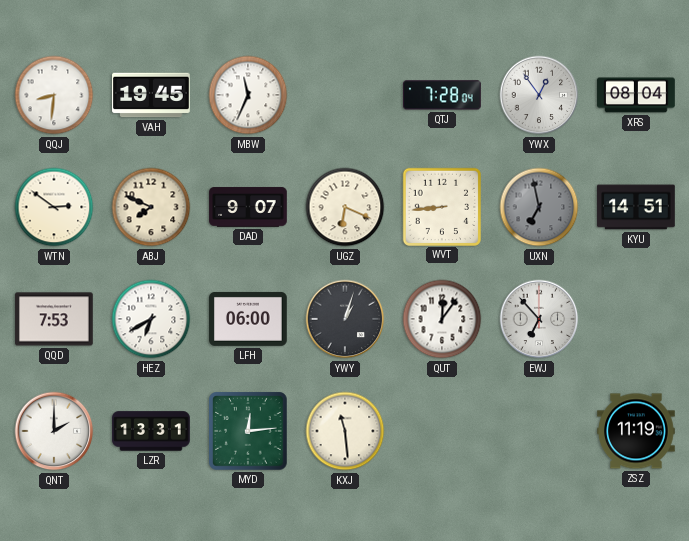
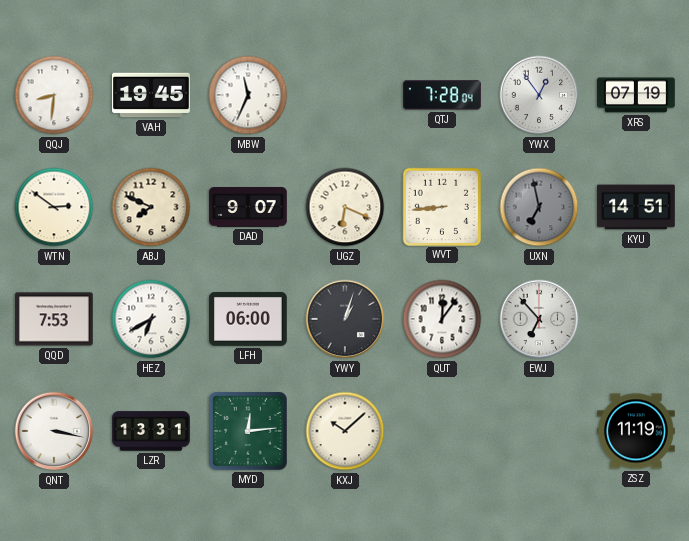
XRS: 08:04 -> 07:19
QNT: 2:00 -> 3:17
KXJ: 11:29 -> 10:08
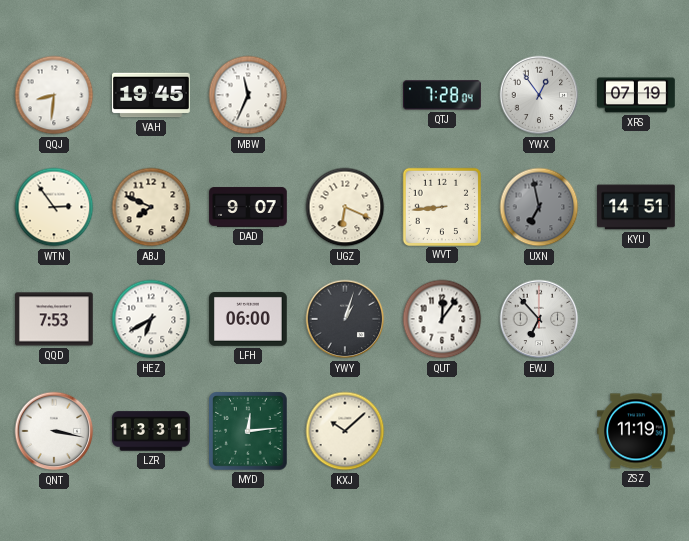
WTN: 2:51 -> 2:54
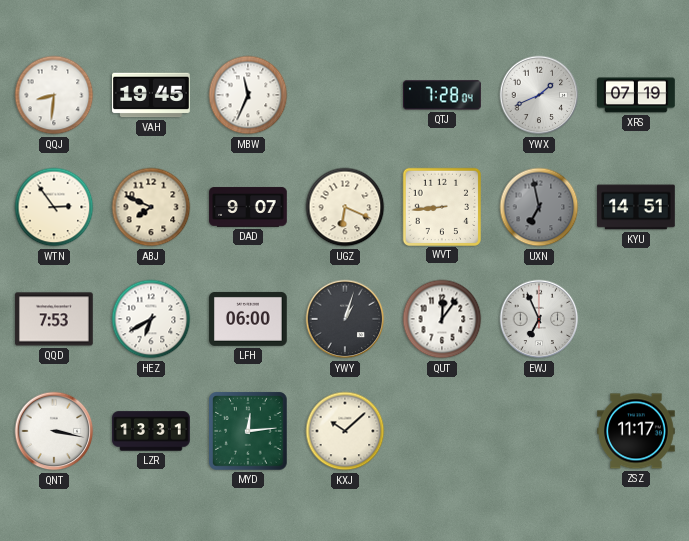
YWX: 12:54 -> 1:41
EWJ: 6:53 -> 6:56
ZSZ: 11:19 -> 11:17
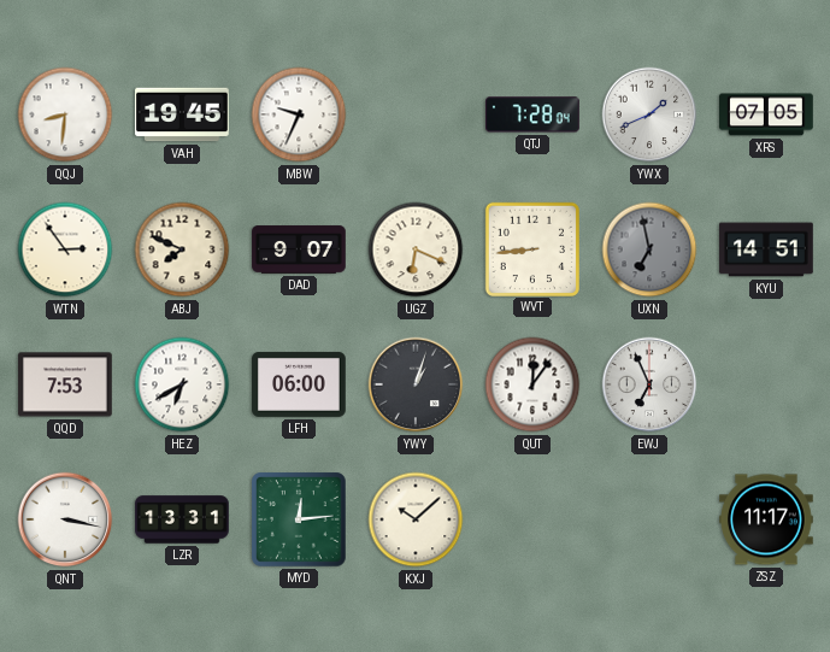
MBW: 11:34 -> 9:34
XRS: 07:19 -> 07:05
